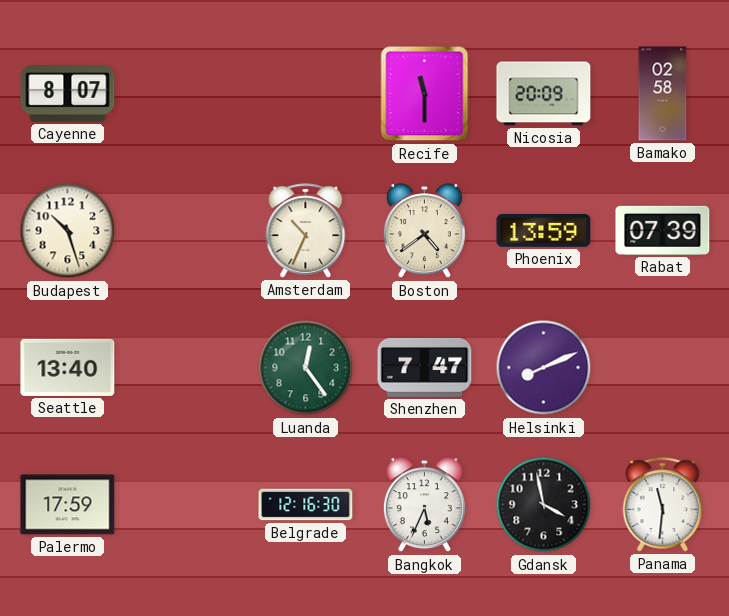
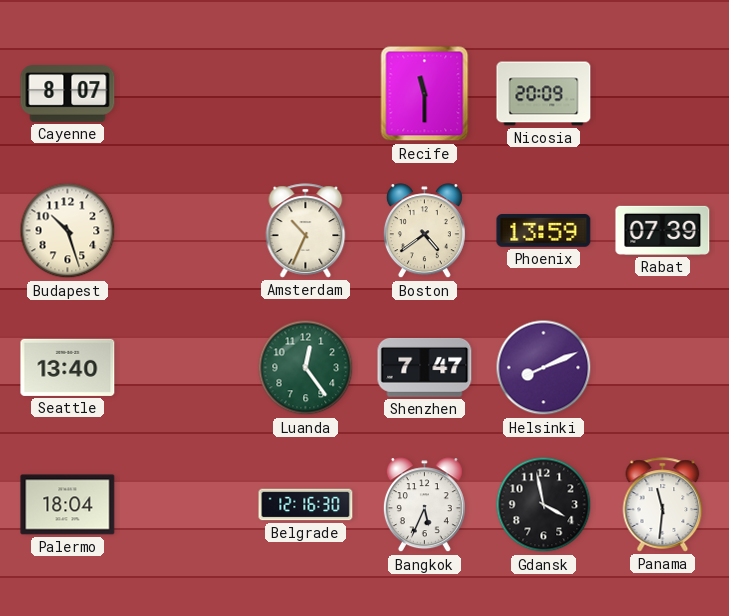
Bamako: 02:58 -> none
Palermo: 17:59 -> 18:04
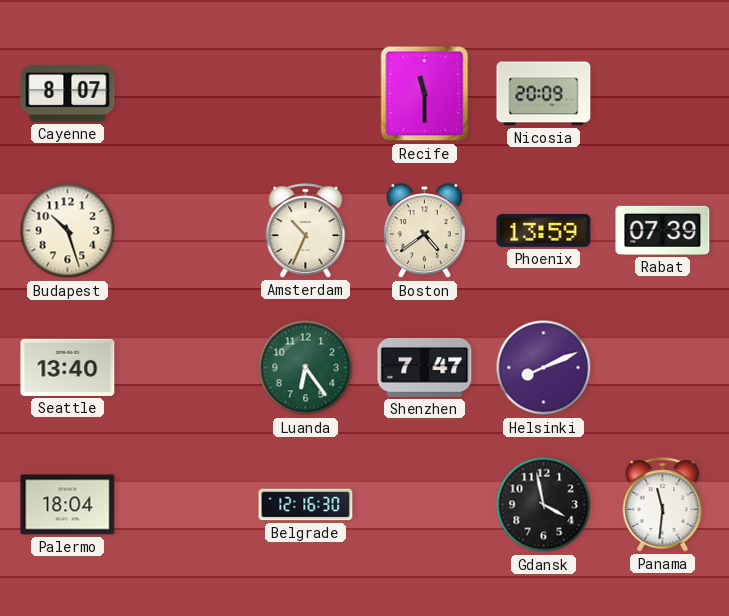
Luanda: 12:24 -> 6:24
Bangkok: 5:34 -> none
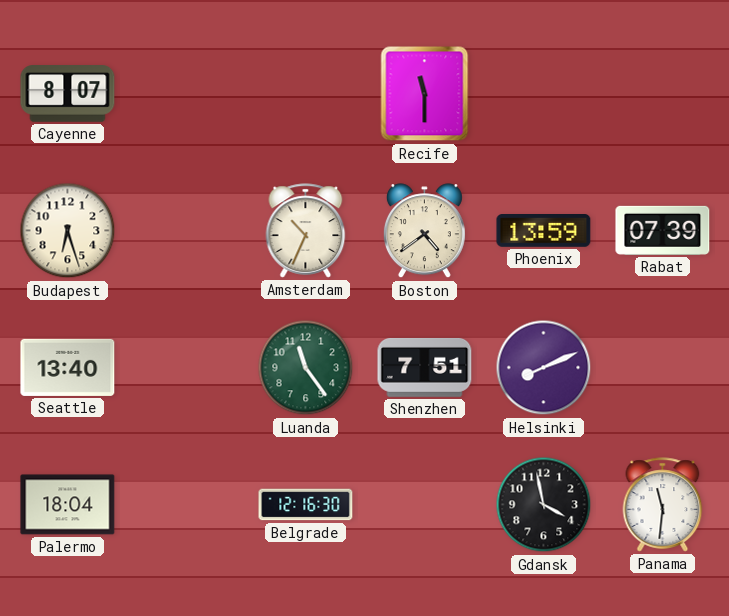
Nicosia: 20:09 -> none
Budapest: 10:27 -> 6:27
Luanda: 6:24 -> 11:24
Shenzhen: 7:47 -> 7:51
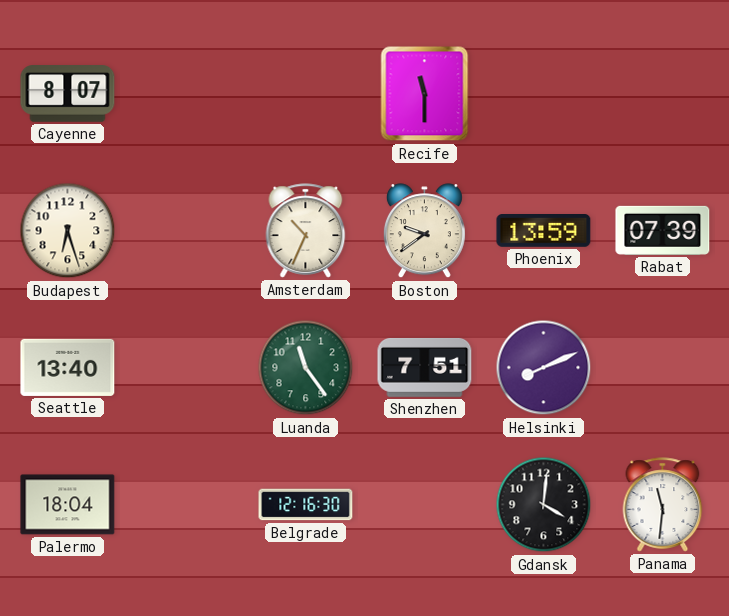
Boston: 4:39 -> 9:39
Gdansk: 3:58 -> 4:01
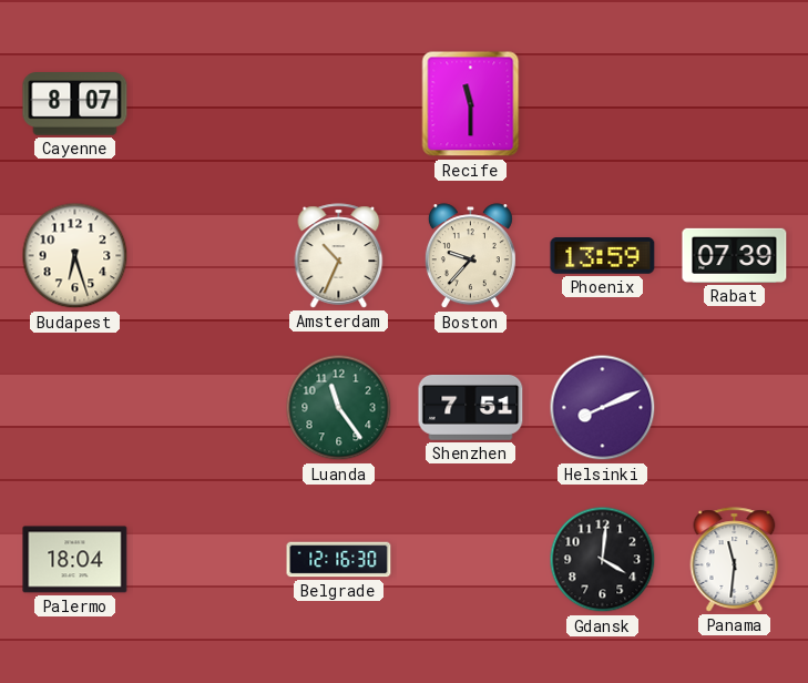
Boston: 9:39 -> 9:37
Seattle: 13:40 -> none
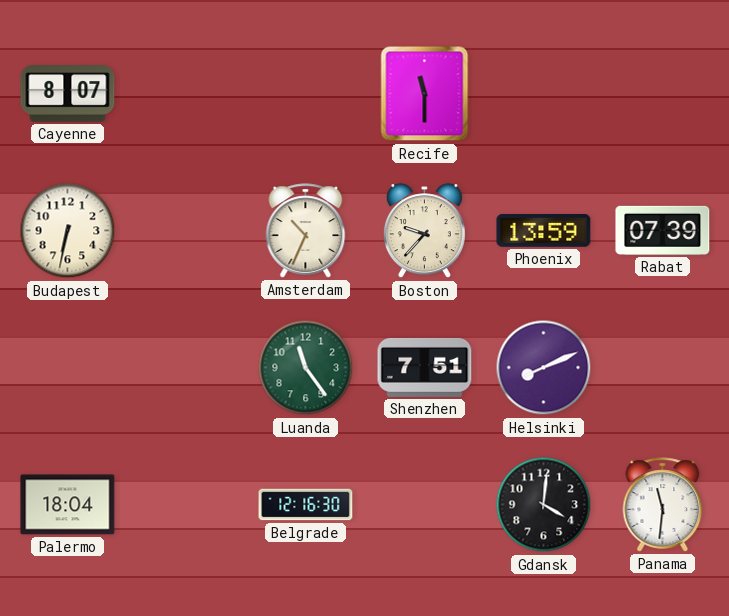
Budapest: 6:27 -> 6:32
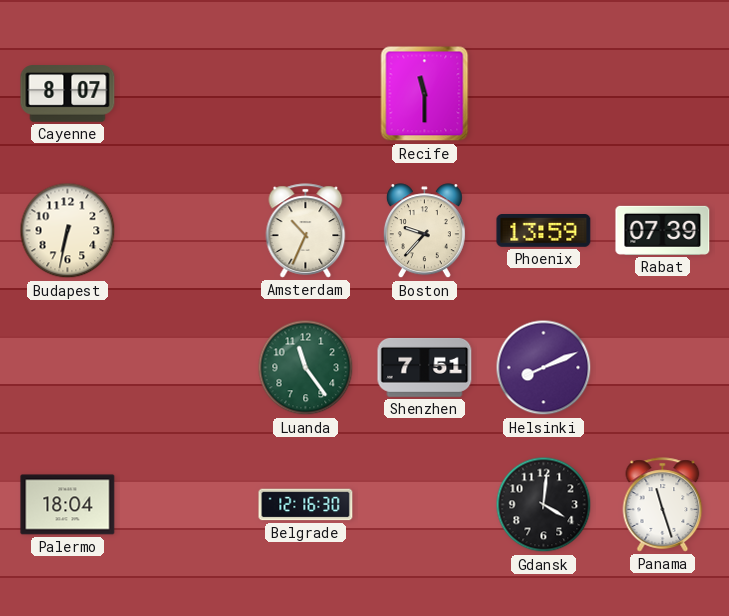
Panama: 11:31 -> 11:27
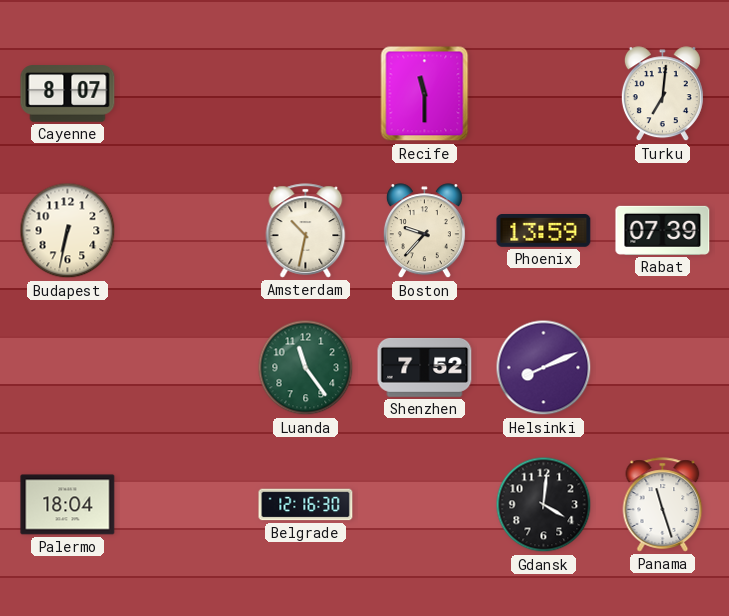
Turku: none -> 7:01
Amsterdam: 10:34 -> 10:32
Shenzhen: 7:51 -> 7:52
